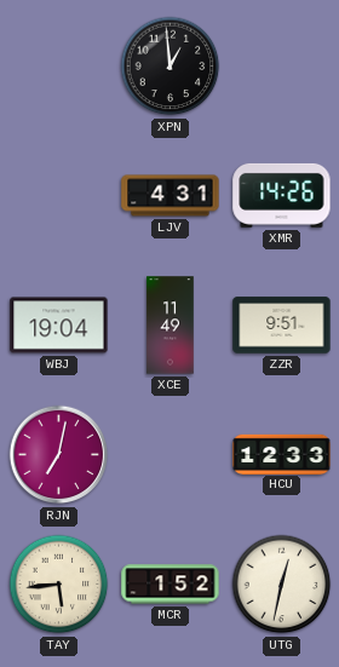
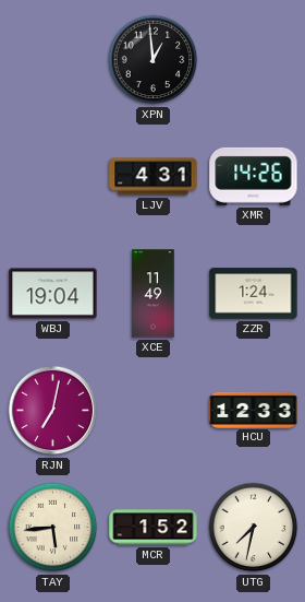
ZZR: 9:51 -> 1:24
UTG: 12:32 -> 7:32
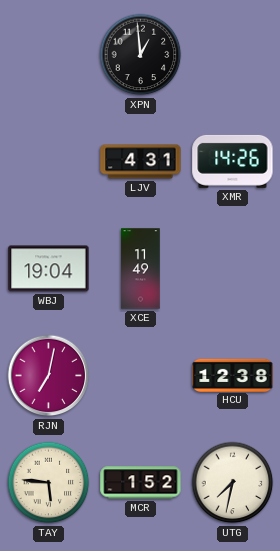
ZZR: 1:24 -> none
HCU: 12:33 -> 12:38
TAY: 5:44 -> 5:46
